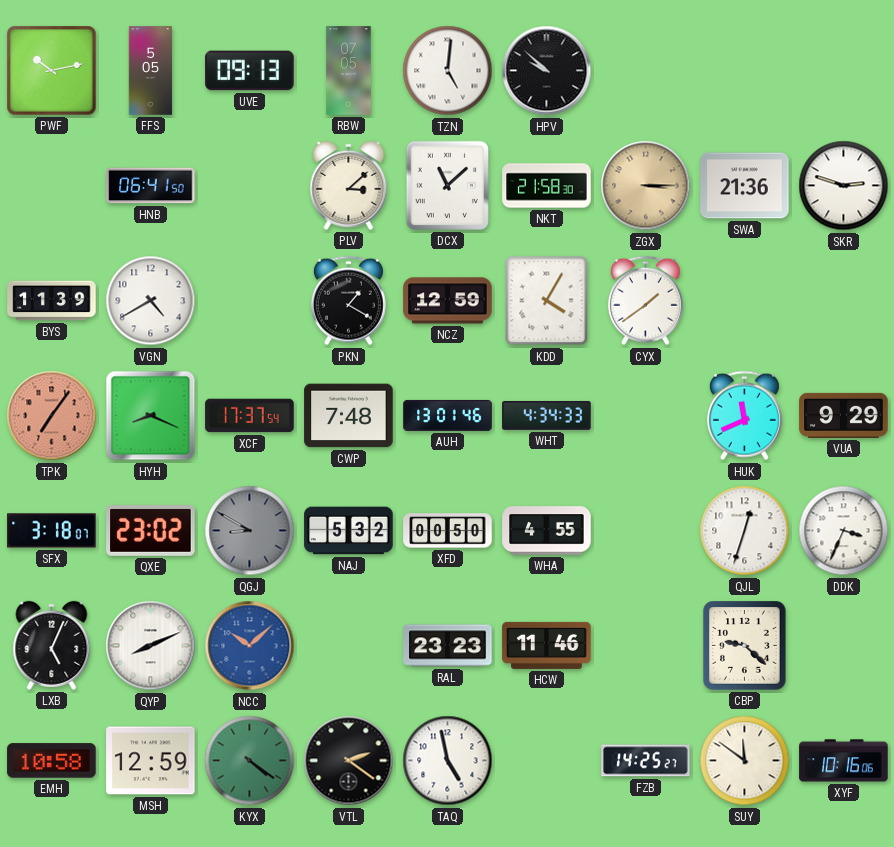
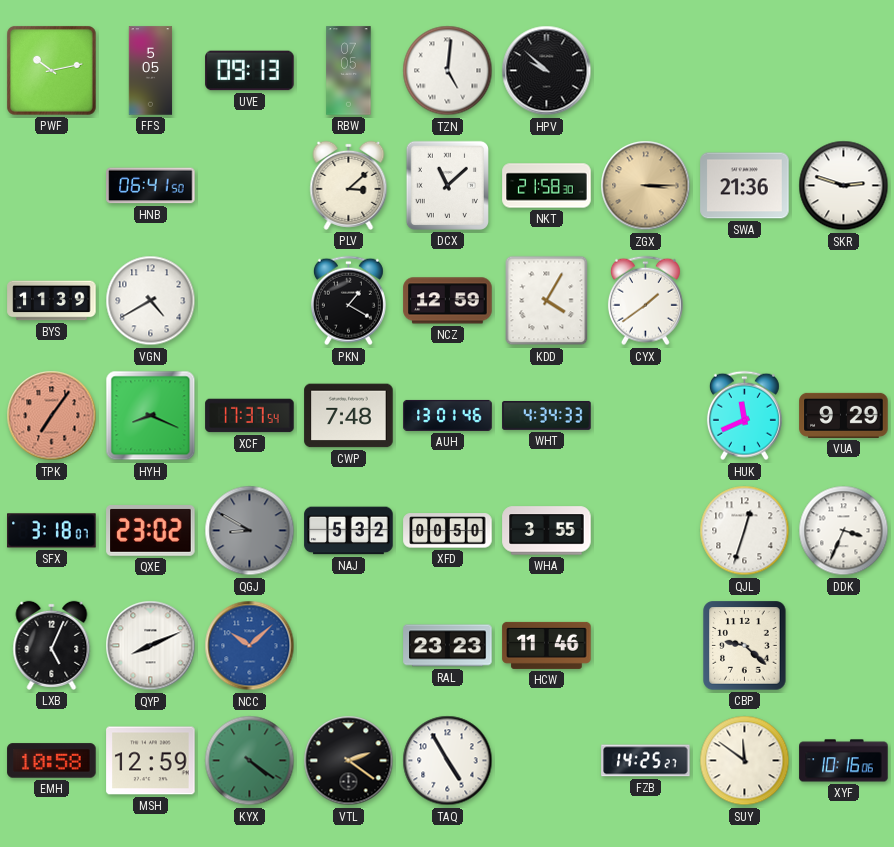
WHA: 4:55 -> 3:55
TAQ: 4:58 -> 4:55
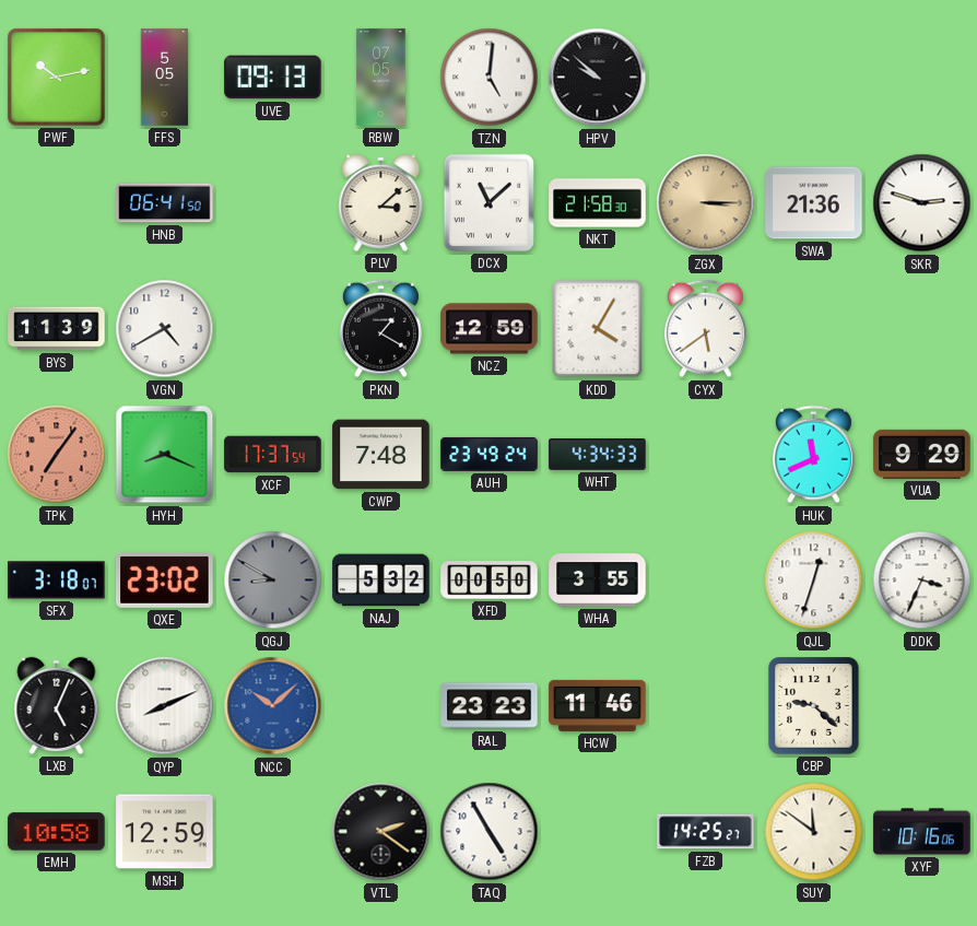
CYX: 1:39 -> 5:39
AUH: 13:01 -> 23:49
KYX: 4:21 -> none
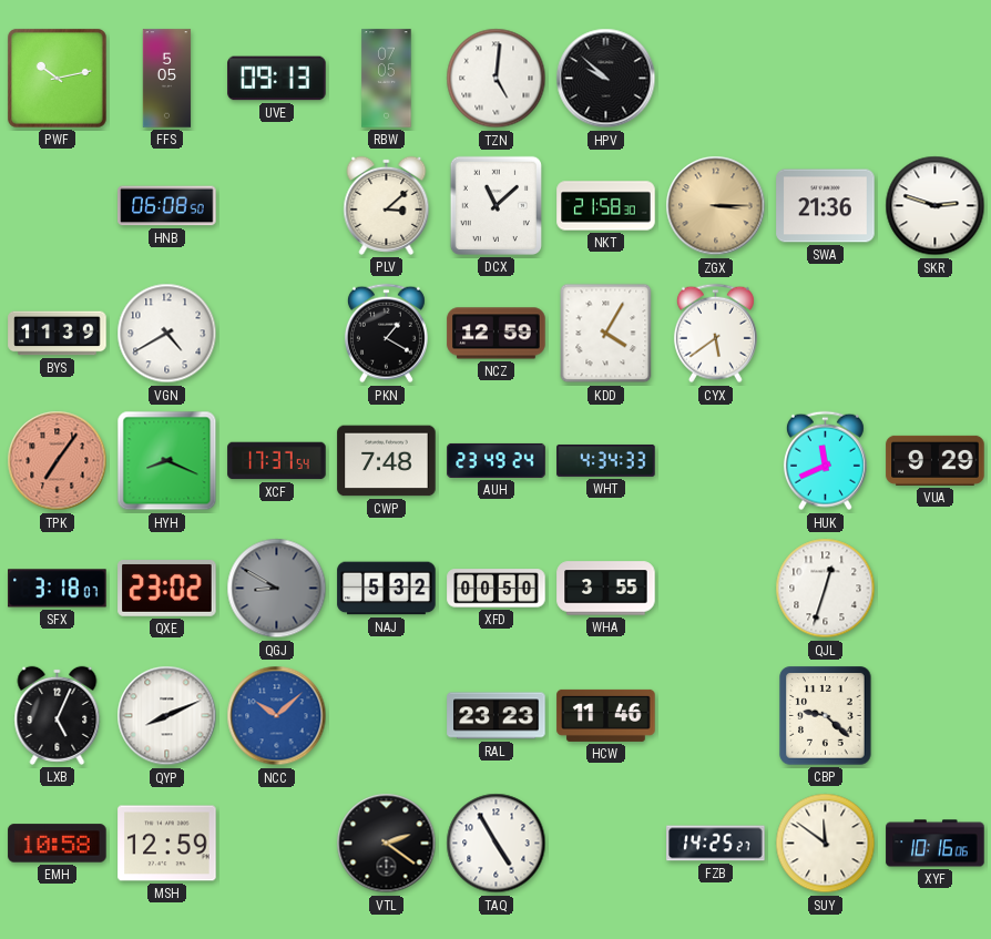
HNB: 06:41 -> 06:08
DDK: 3:34 -> none
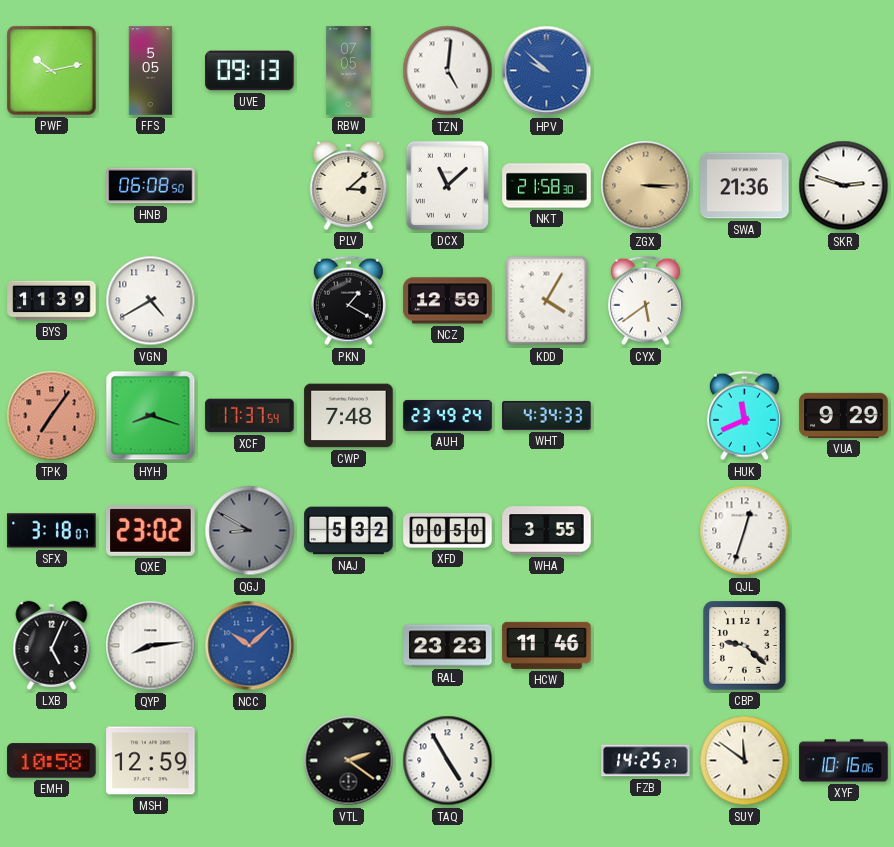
HPV dial: black -> blue
HYH: 8:19 -> 8:18
QYP: 8:11 -> 8:14
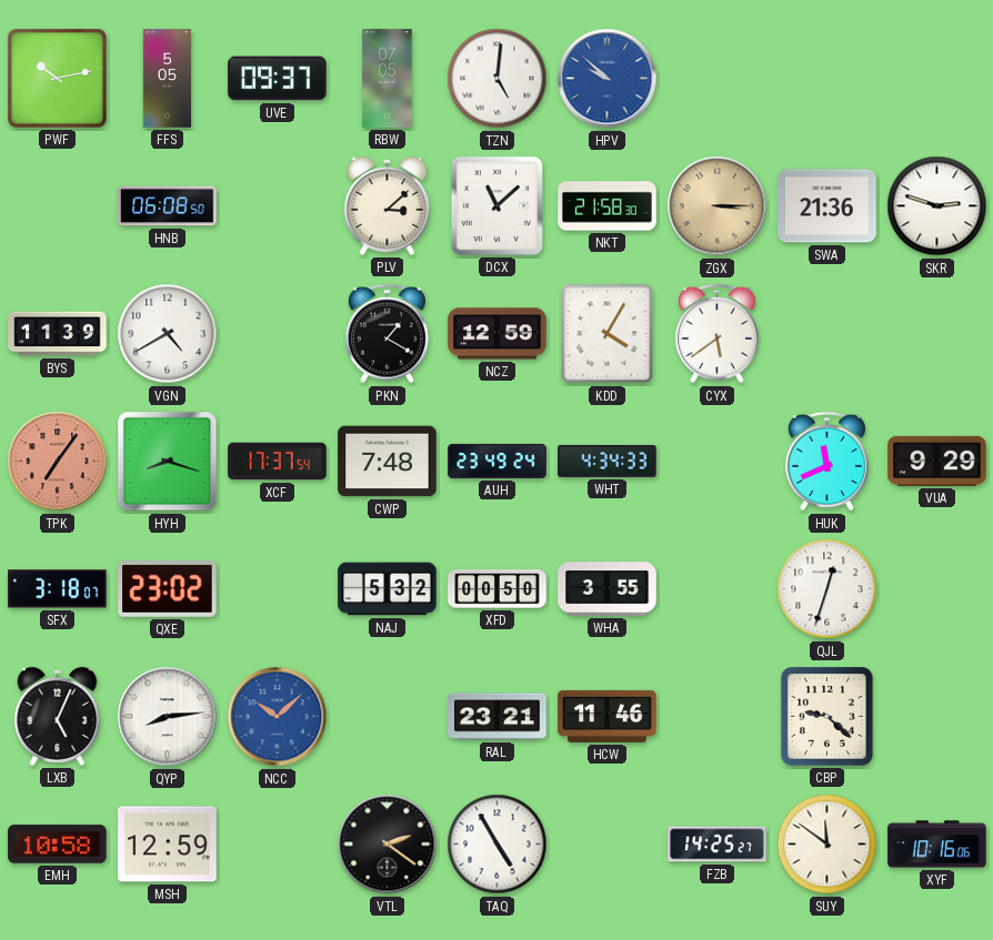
UVE: 09:13 -> 09:37
QGJ: 8:50 -> none
RAL: 23:23 -> 23:21
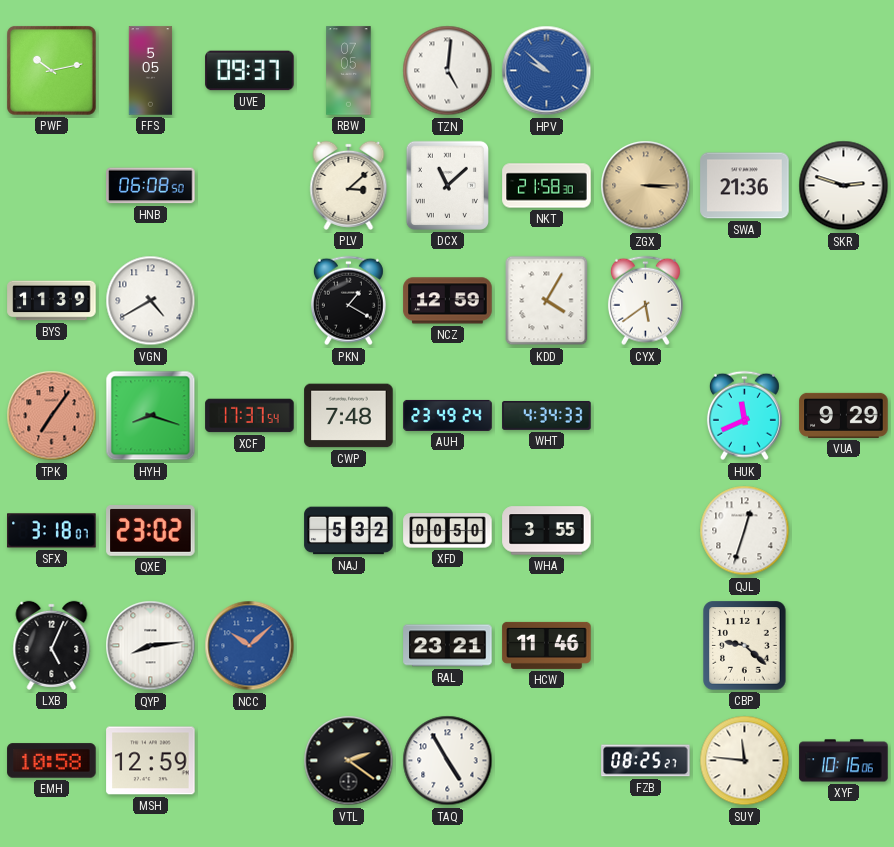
FZB: 14:25 -> 08:25
SUY: 11:51 -> 11:46
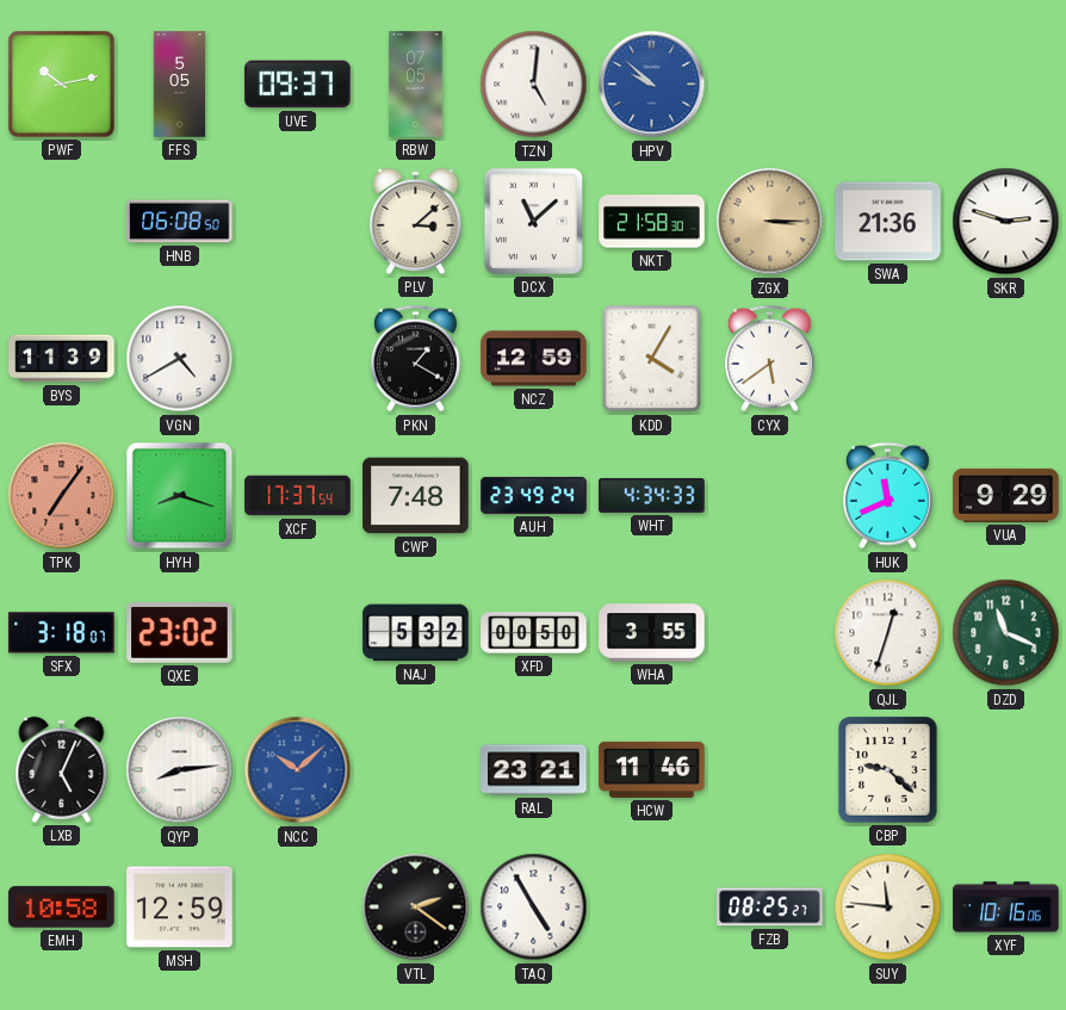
DZD: none -> 11:19
